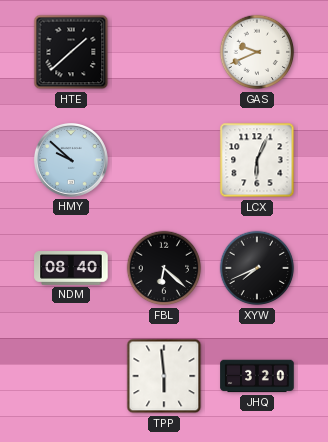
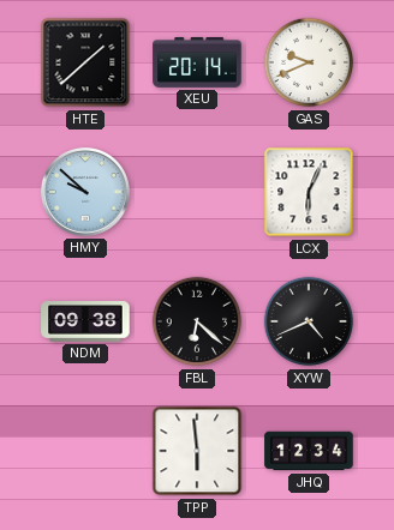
XEU: none -> 20:14
NDM: 08:40 -> 09:38
XYW: 7:41 -> 4:41
JHQ: 3:20 -> 12:34
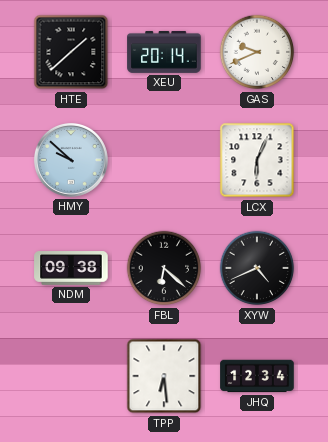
TPP: 5:59 -> 6:29
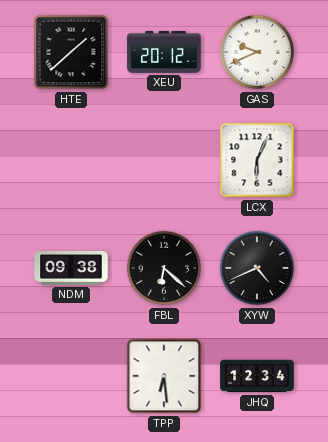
XEU: 20:14 -> 20:12
HMY: 9:52 -> none
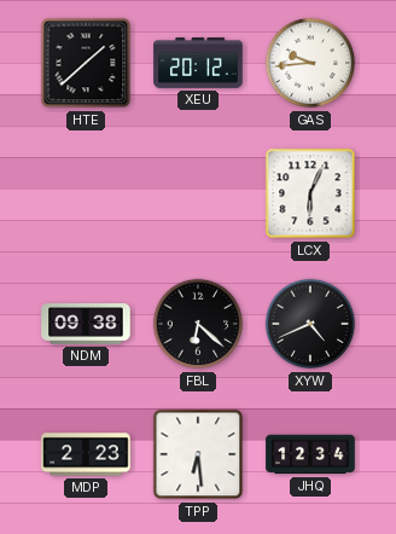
GAS: 9:41 -> 9:44
MDP: none -> 2:23
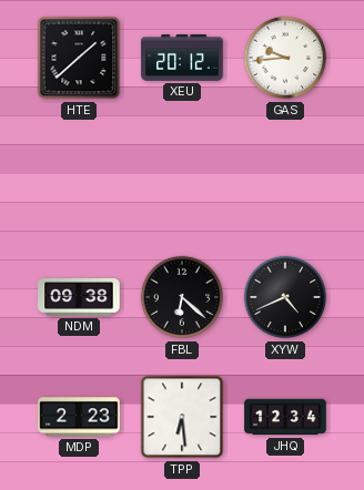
LCX: 6:04 -> none
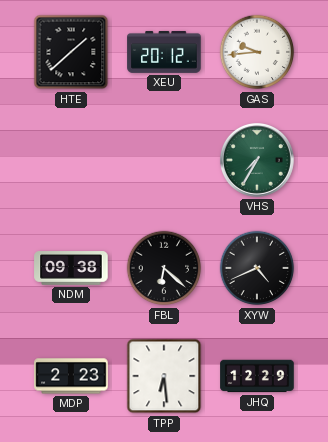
VHS: none -> 7:35
JHQ: 12:34 -> 12:29
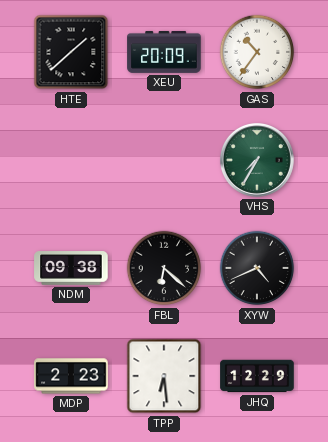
XEU: 20:12 -> 20:09
GAS: 9:44 -> 10:36
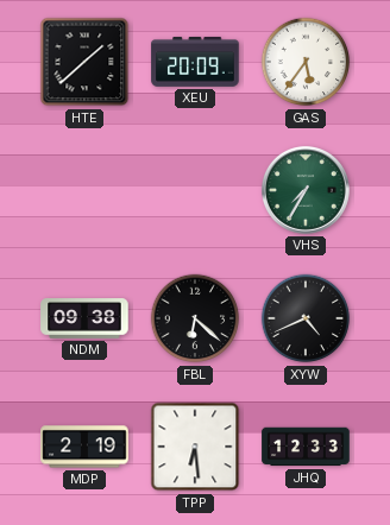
GAS: 10:36 -> 5:36
MDP: 2:23 -> 2:19
JHQ: 12:29 -> 12:33
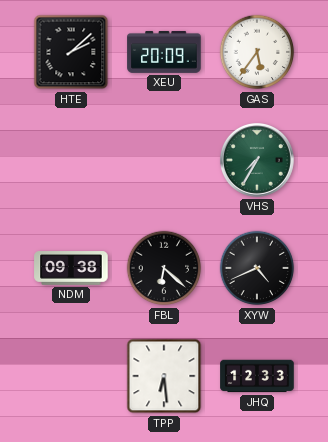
HTE: 1:38 -> 2:08
MDP: 2:19 -> none
